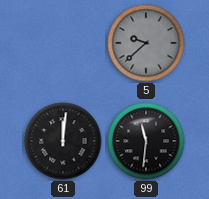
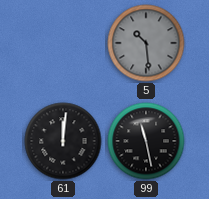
5: 9:38 -> 10:29
99: 11:31 -> 11:28
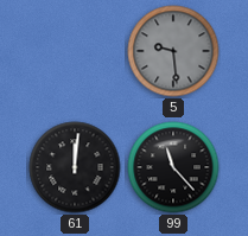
5: 10:29 -> 9:29
99: 11:28 -> 11:23
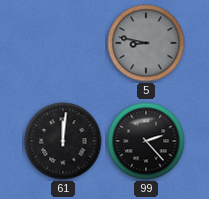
5: 9:29 -> 8:47
99: 11:23 -> 2:23
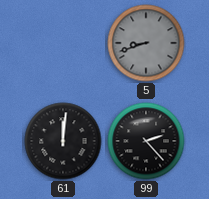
5: 8:47 -> 8:42
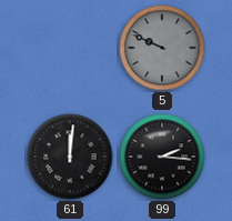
5: 8:42 -> 9:49
99: 2:23 -> 2:16
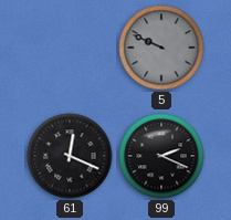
61: 12:01 -> 12:19
99: 2:16 -> 2:19
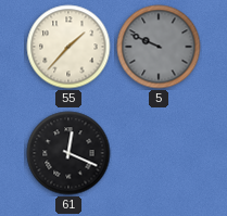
55: none -> 1:37
99: 2:19 -> none
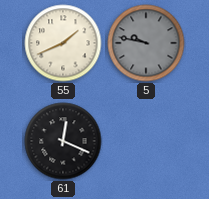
55: 1:37 -> 1:41
5: 9:49 -> 9:47
